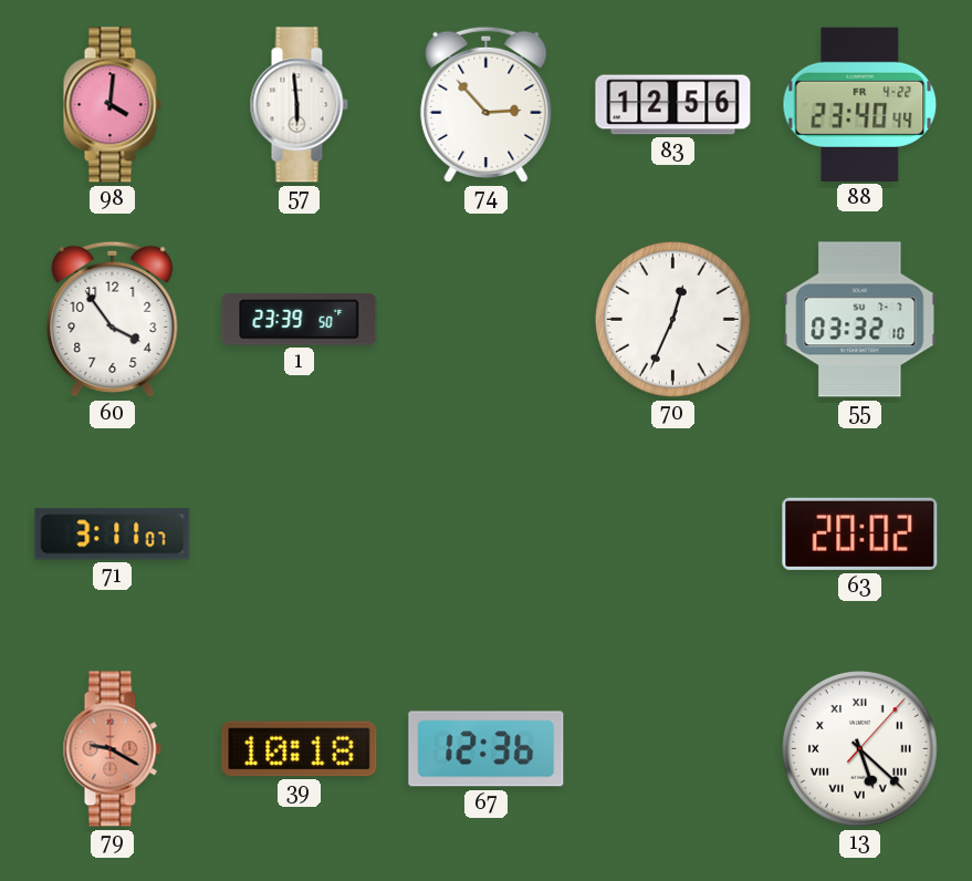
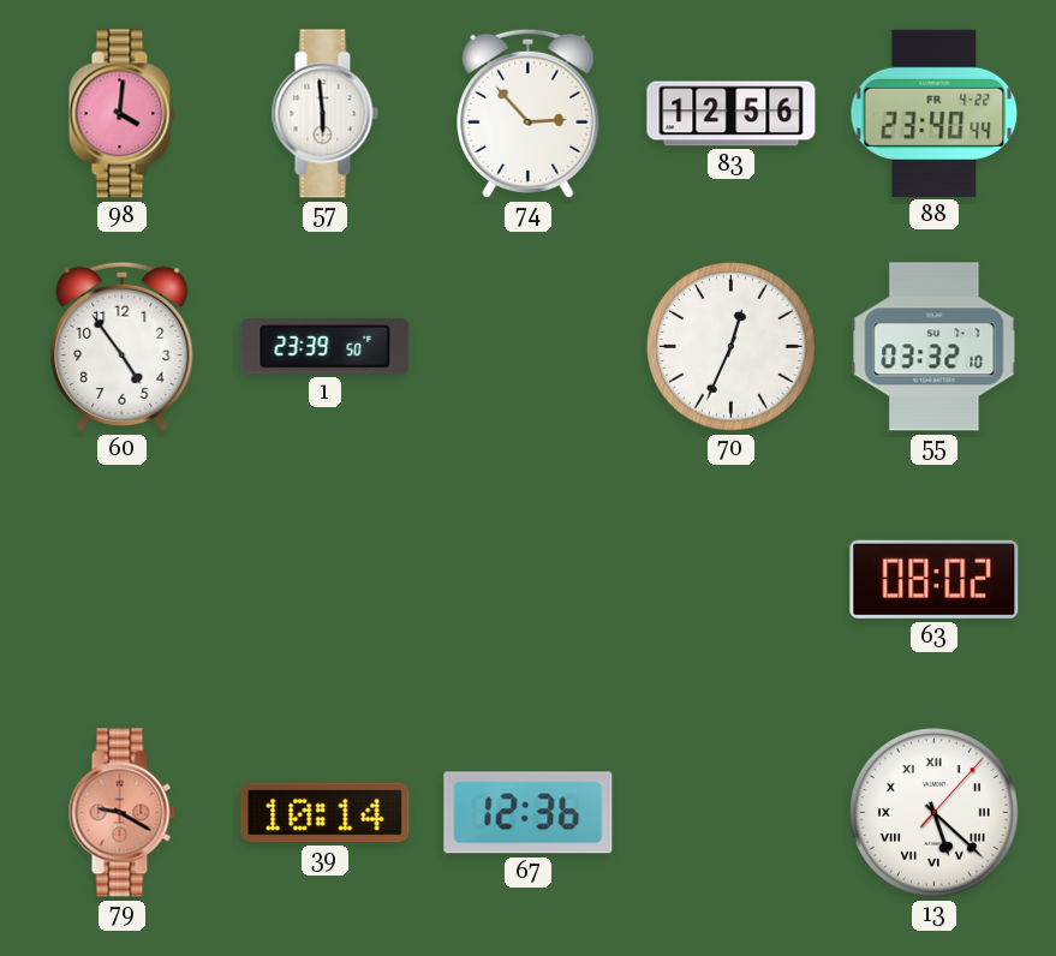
60: 3:54 -> 4:54
71: 3:11 -> none
63: 20:02 -> 08:02
39: 10:18 -> 10:14
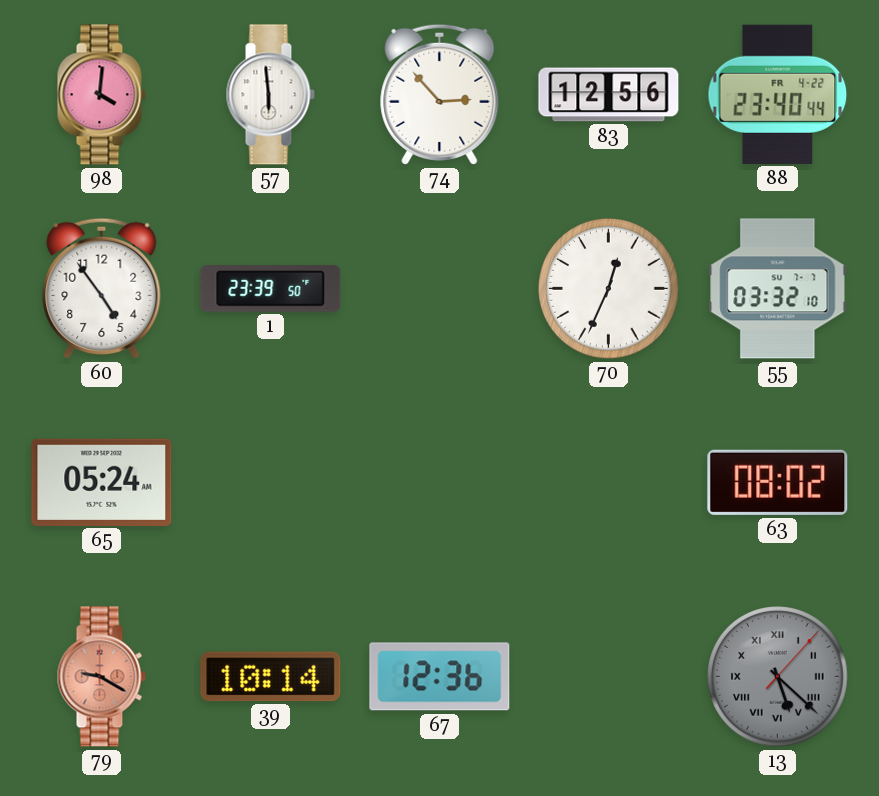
65: none -> 05:24
13 dial: white -> grey
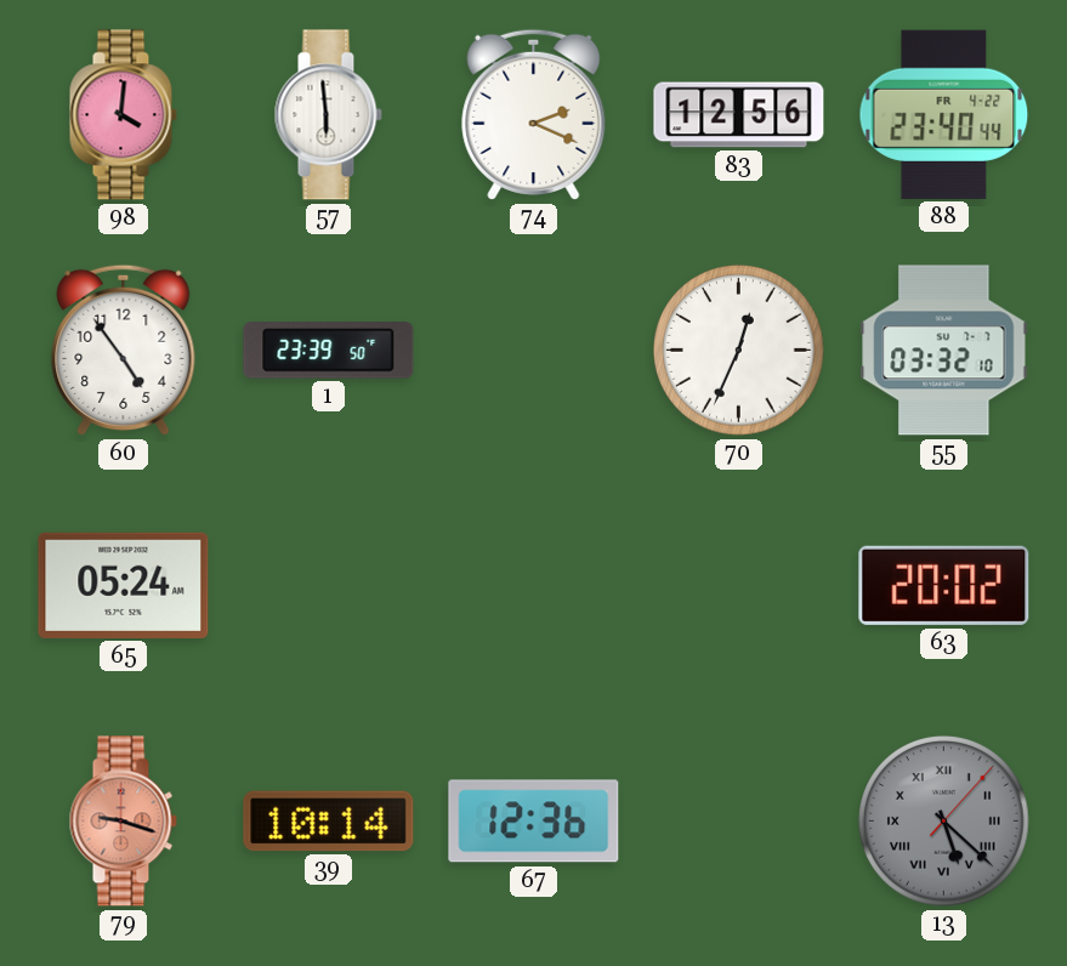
74: 2:53 -> 2:19
63: 08:02 -> 20:02
79: 9:20 -> 9:18
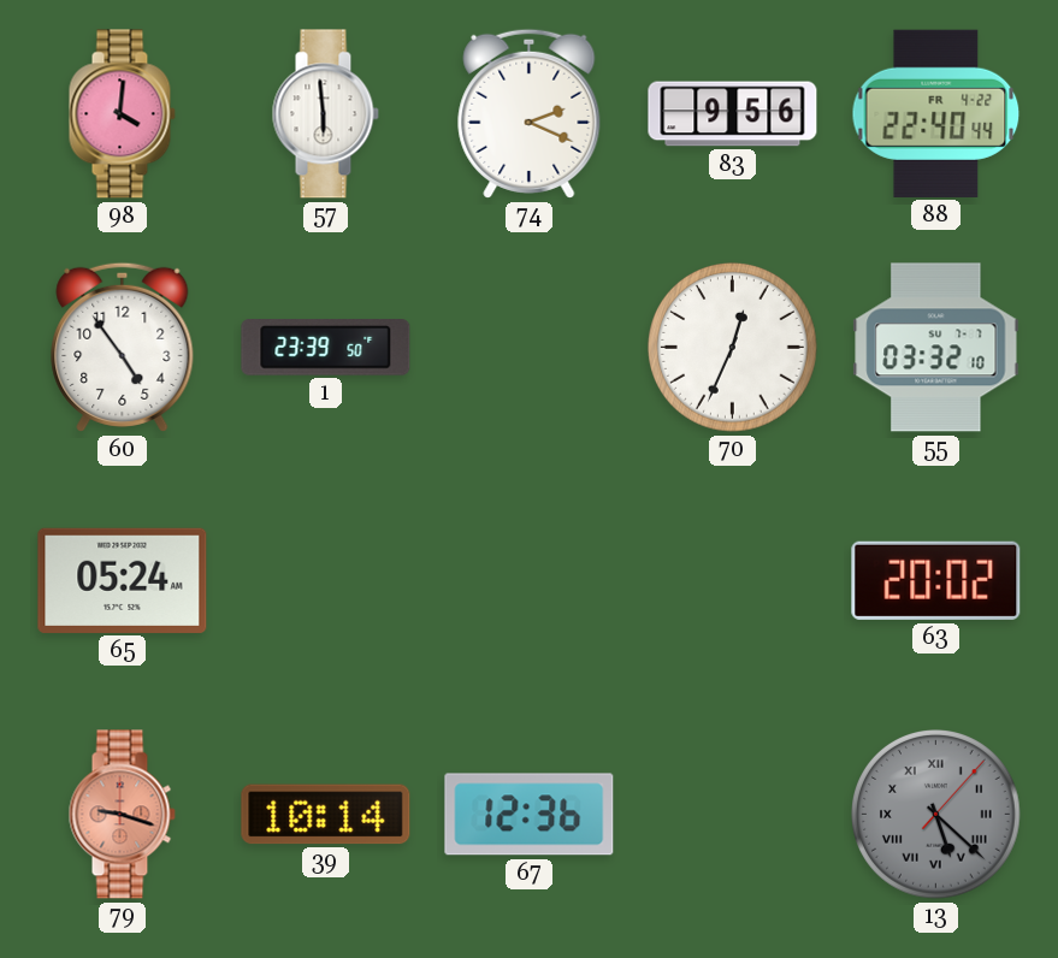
83: 12:56 -> 9:56
88: 23:40 -> 22:40
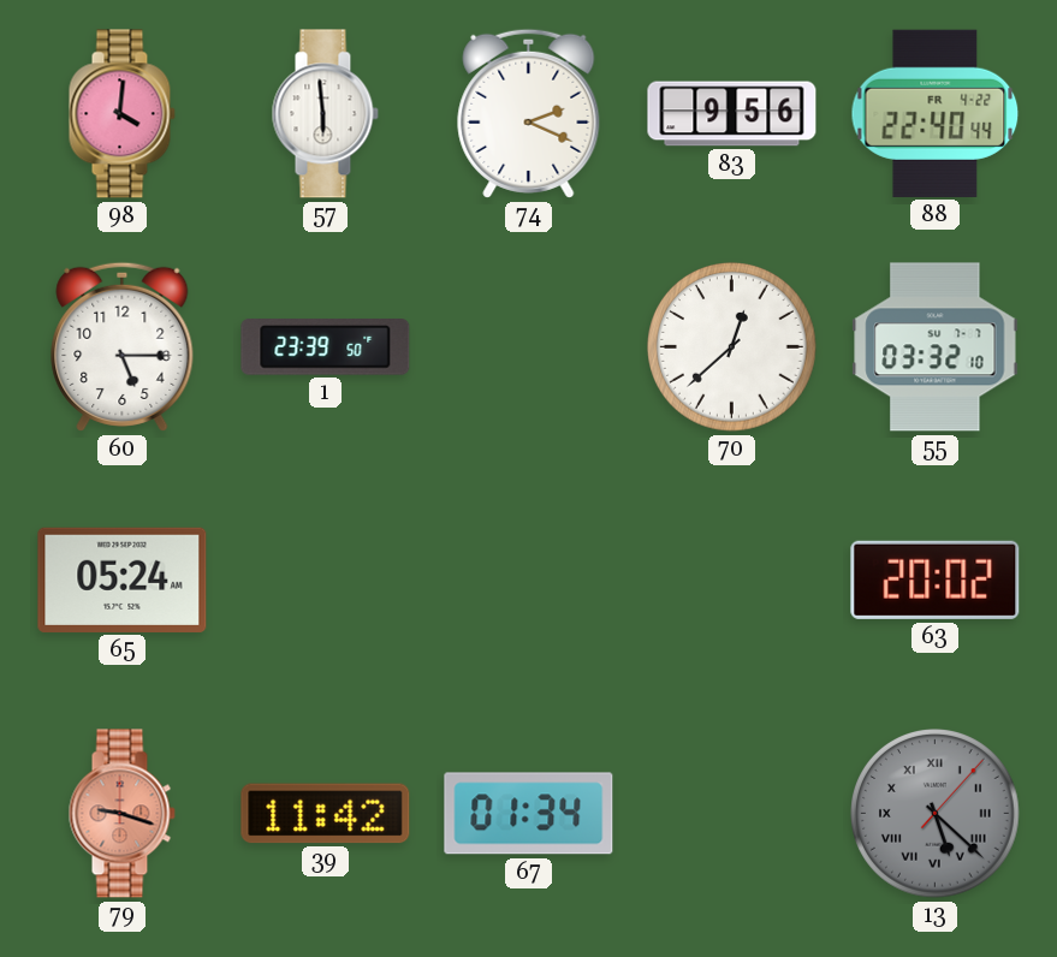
60: 4:54 -> 5:15
70: 12:34 -> 12:38
39: 10:14 -> 11:42
67: 12:36 -> 01:34
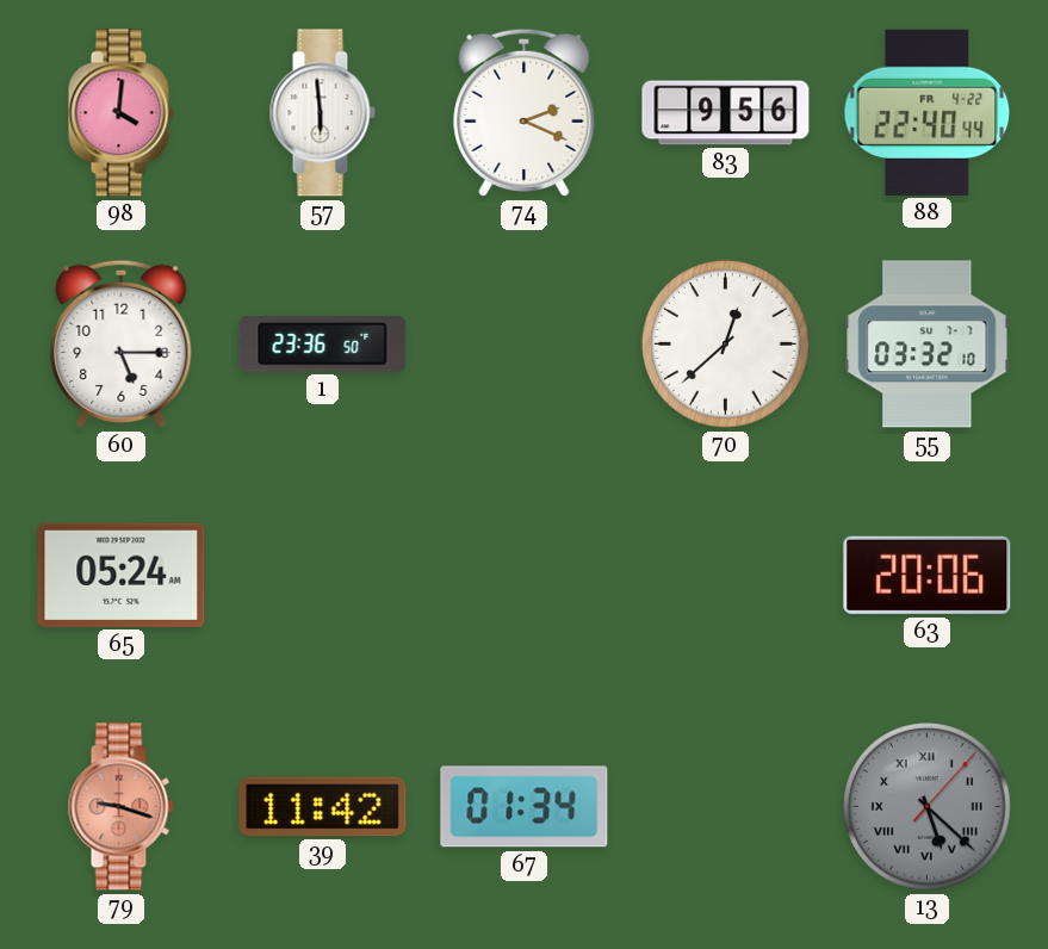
1: 23:39 -> 23:36
63: 20:02 -> 20:06
